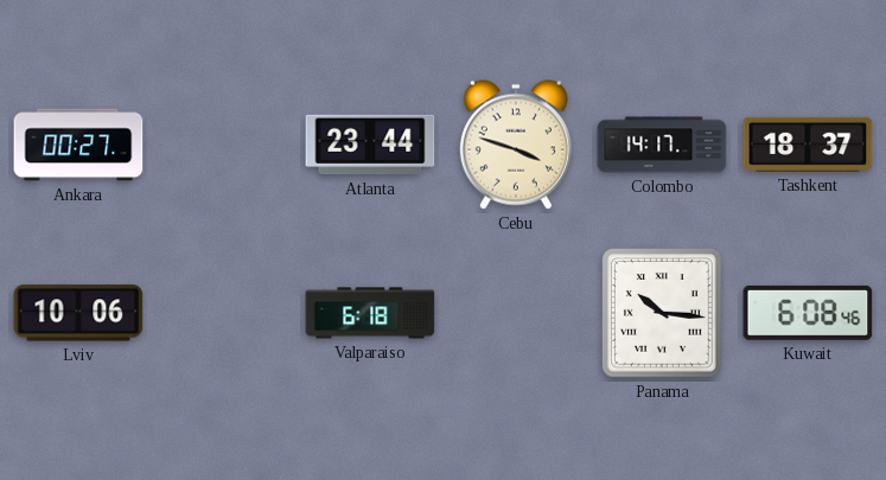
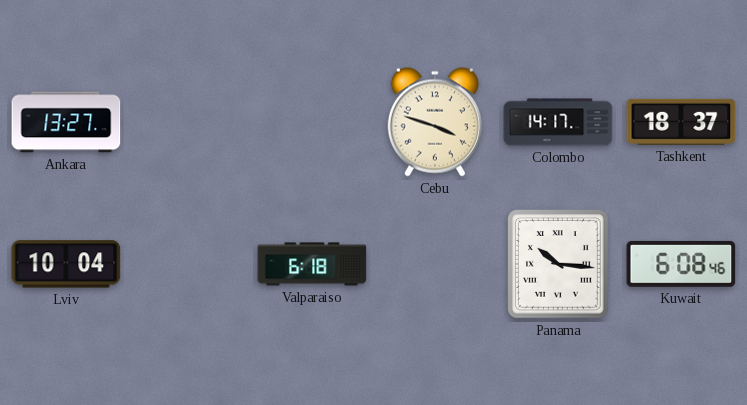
Ankara: 00:27 -> 13:27
Atlanta: 23:44 -> none
Lviv: 10:06 -> 10:04
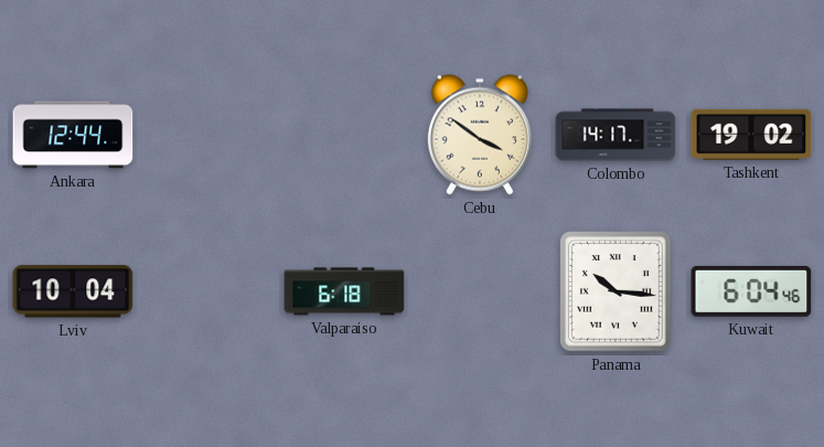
Ankara: 13:27 -> 12:44
Cebu: 3:48 -> 3:51
Tashkent: 18:37 -> 19:02
Kuwait: 6:08 -> 6:04
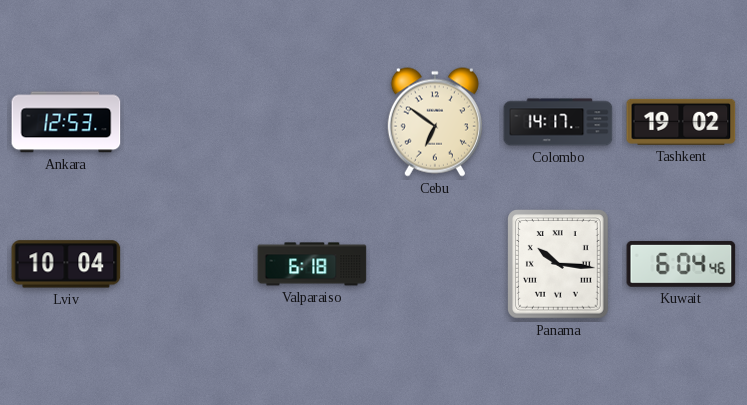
Ankara: 12:44 -> 12:53
Cebu: 3:51 -> 6:51
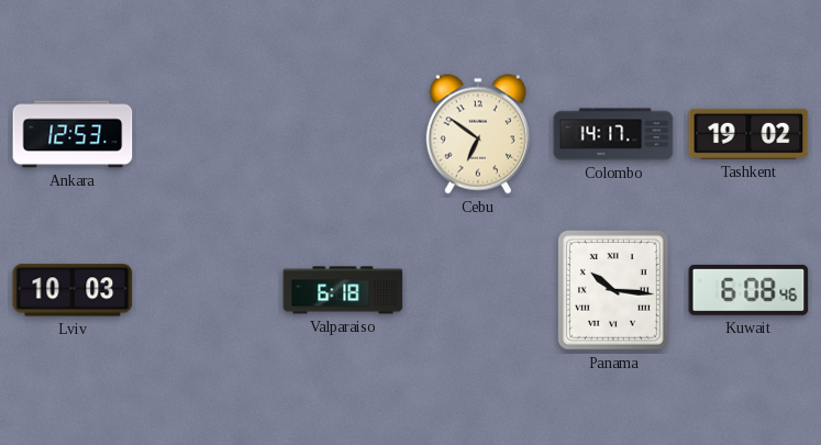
Lviv: 10:04 -> 10:03
Kuwait: 6:04 -> 6:08
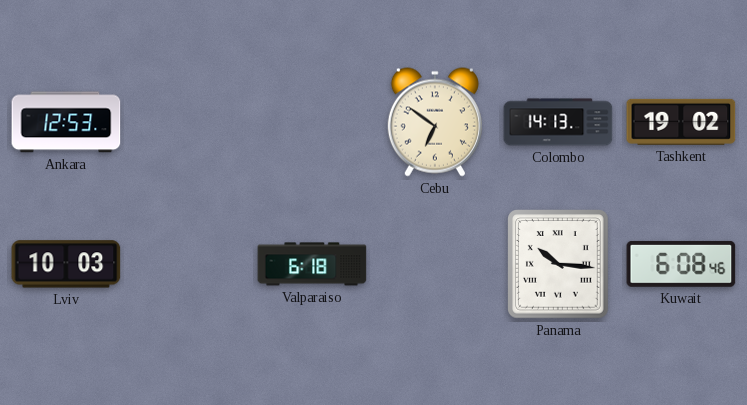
Colombo: 14:17 -> 14:13
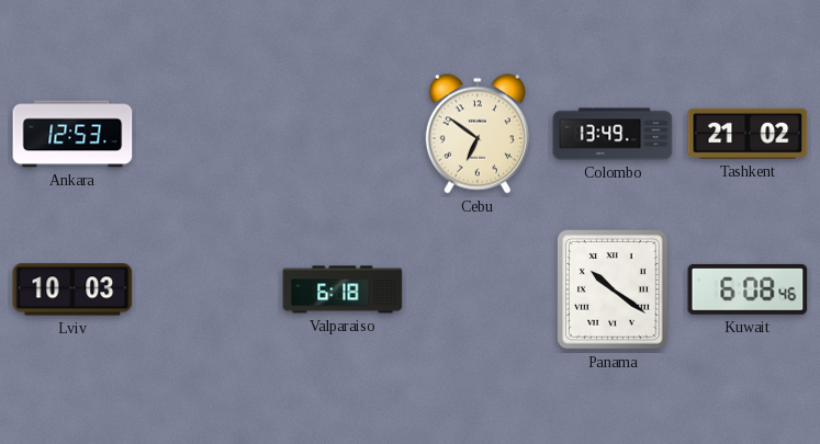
Colombo: 14:13 -> 13:49
Tashkent: 19:02 -> 21:02
Panama: 10:16 -> 10:21
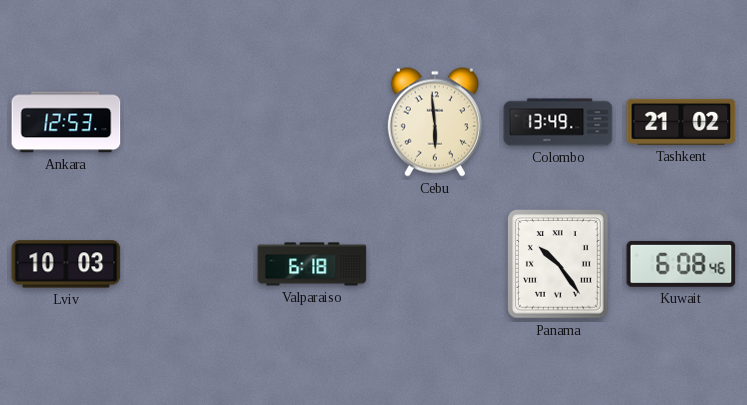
Cebu: 6:51 -> 5:59
Panama: 10:21 -> 10:24
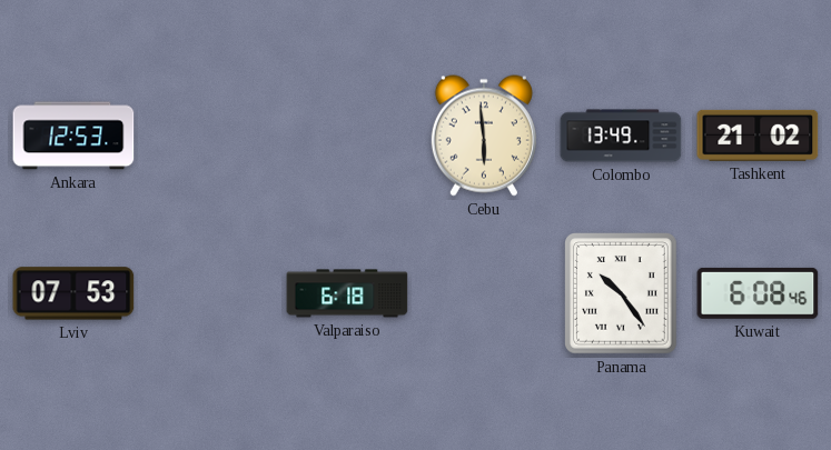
Lviv: 10:03 -> 07:53
